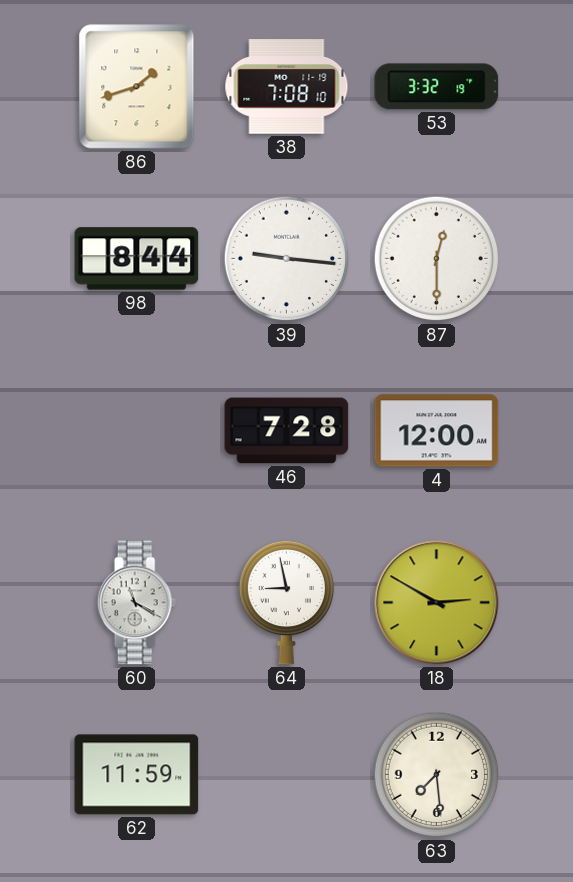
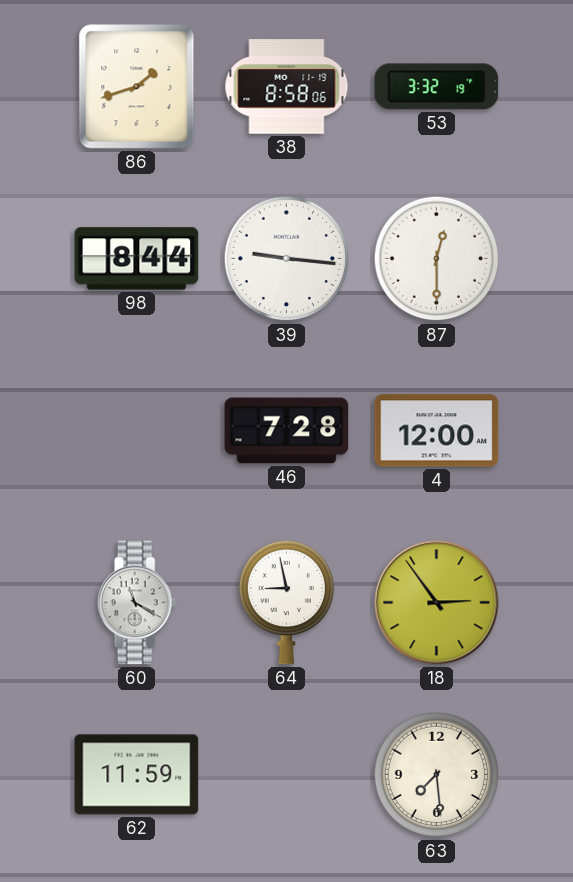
38: 7:08 -> 8:58
18: 2:50 -> 2:54
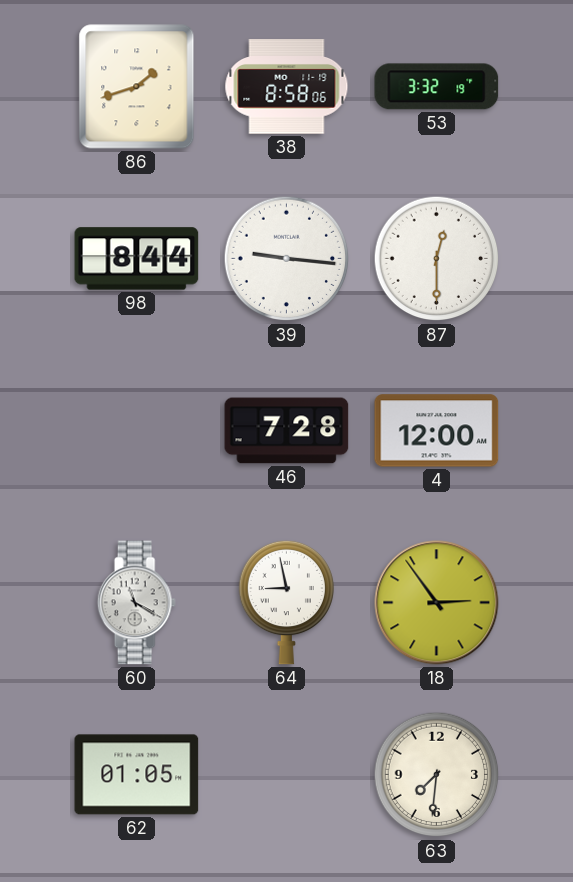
62: 11:59 -> 01:05
63: 7:29 -> 7:31
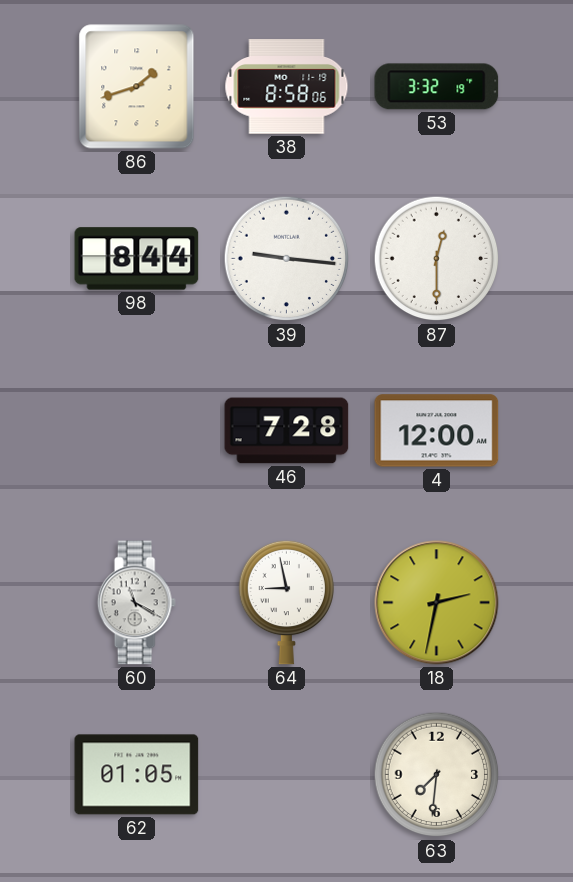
18: 2:54 -> 2:32
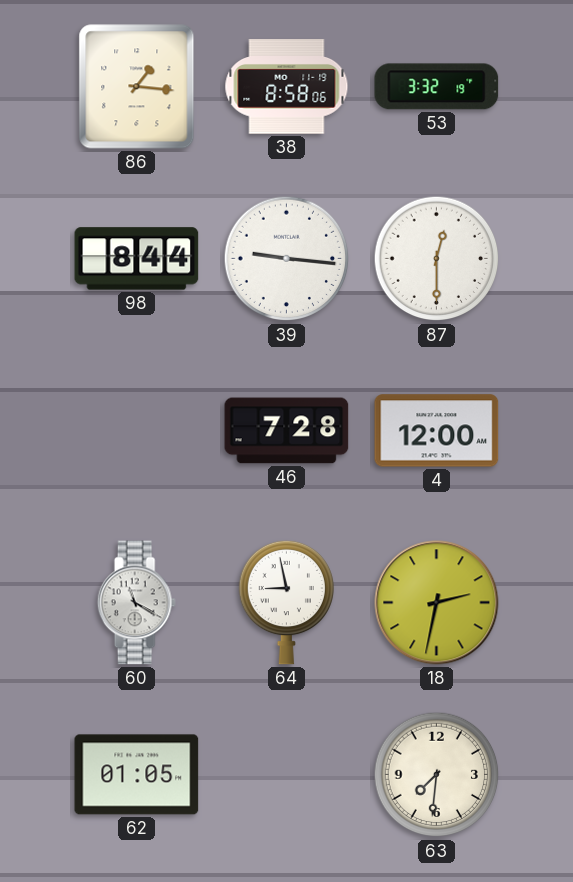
86: 1:42 -> 1:16
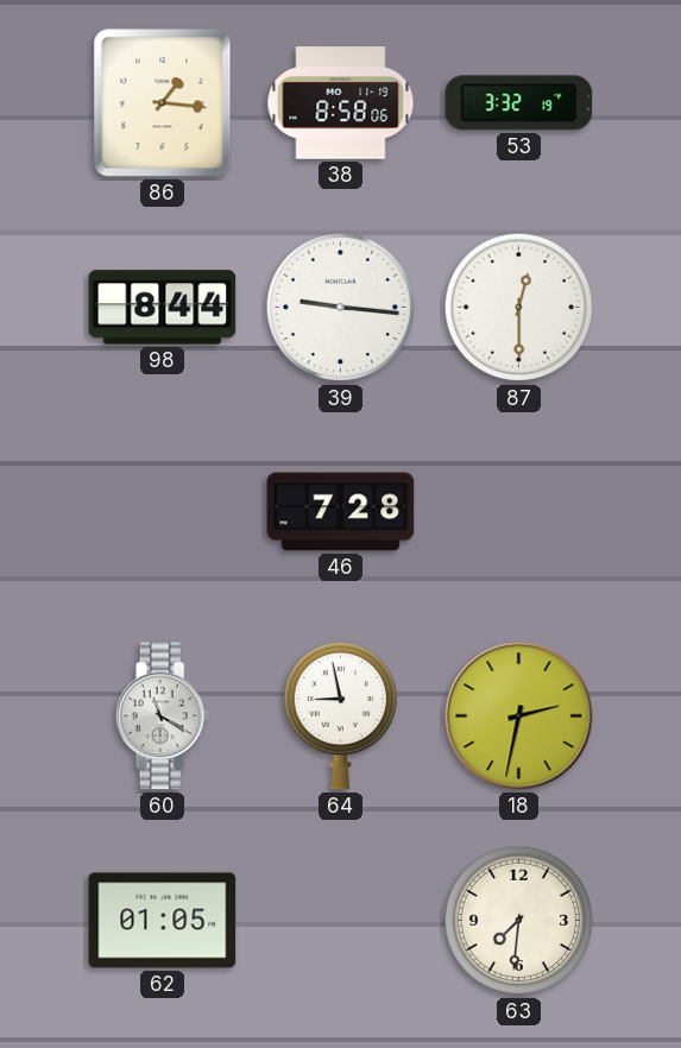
4: 12:00 -> none
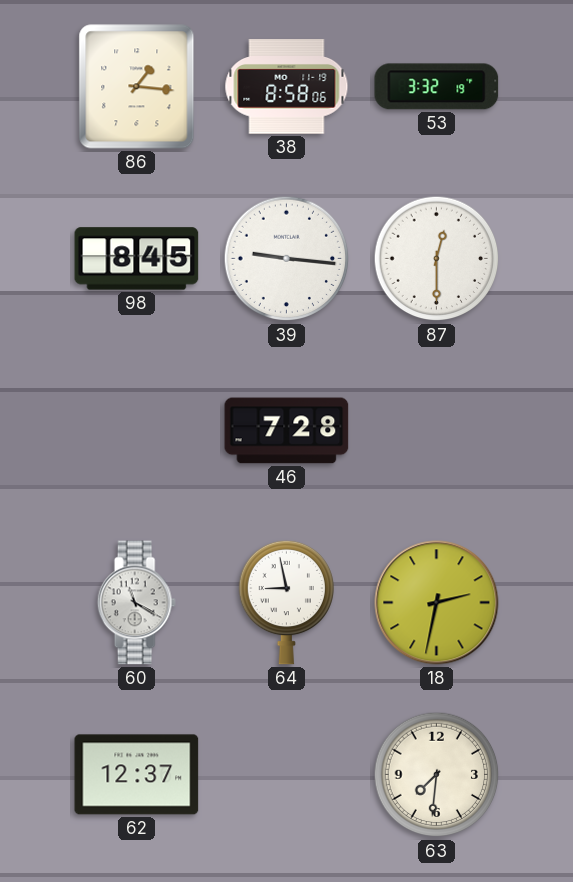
98: 8:44 -> 8:45
62: 01:05 -> 12:37
